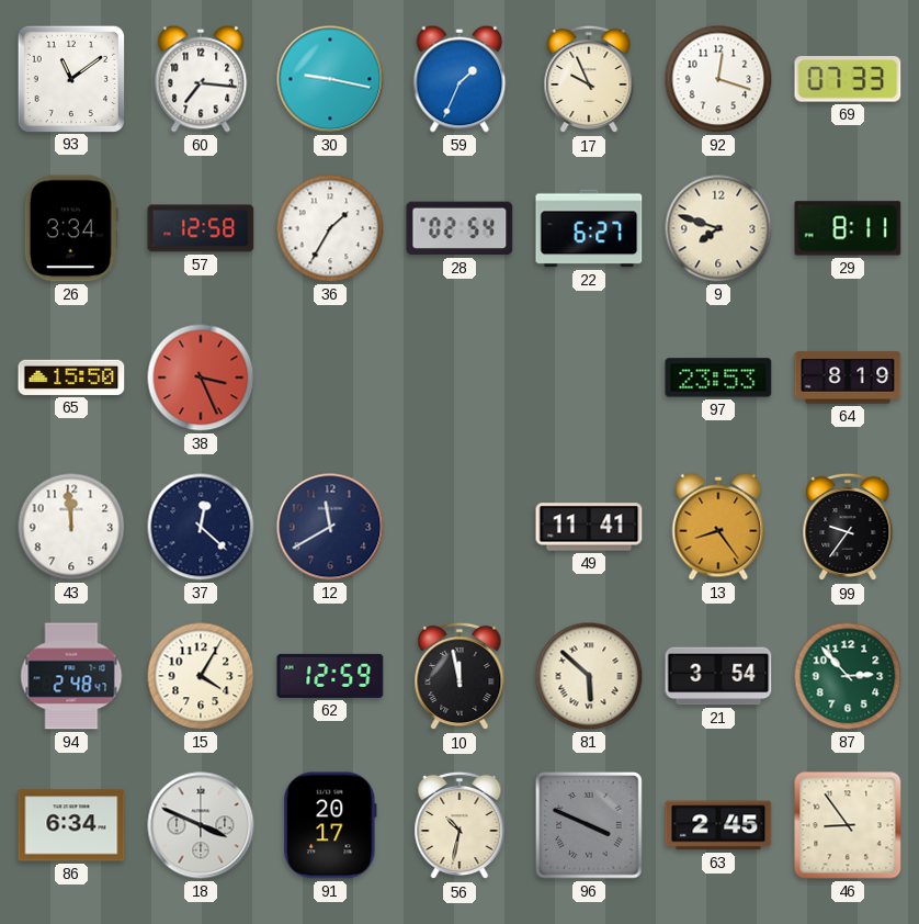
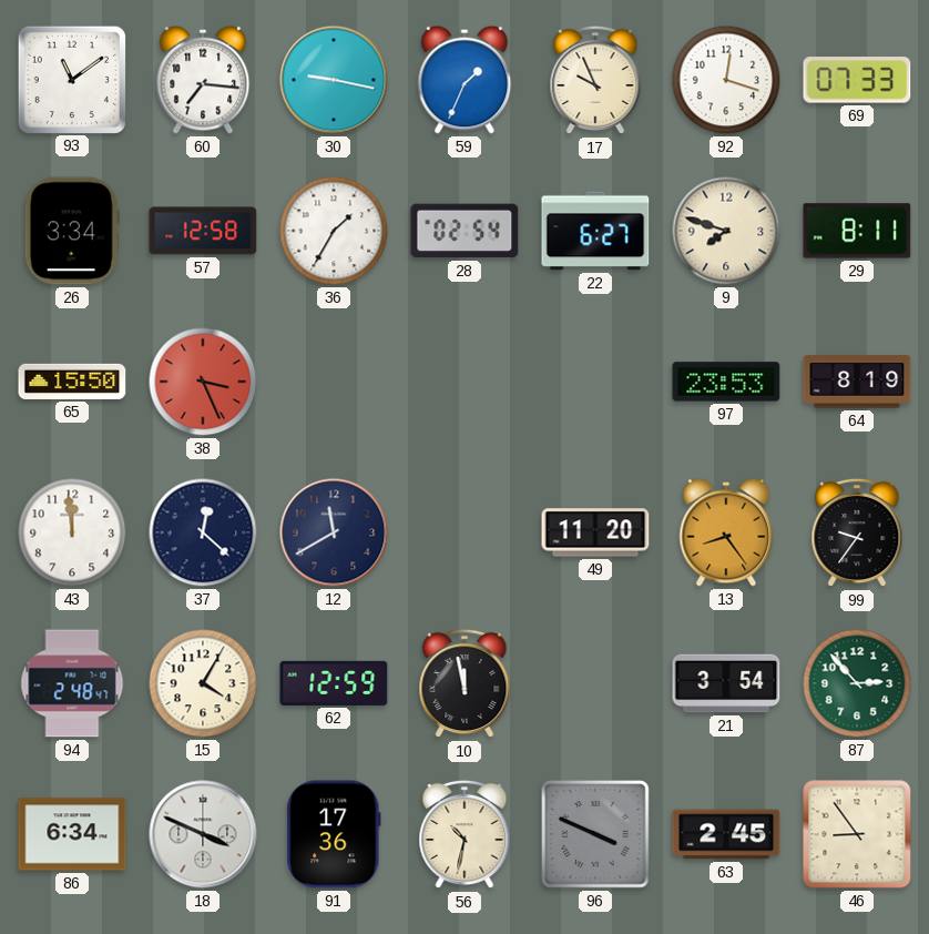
49: 11:41 -> 11:20
81: 5:52 -> none
91: 20:17 -> 17:36
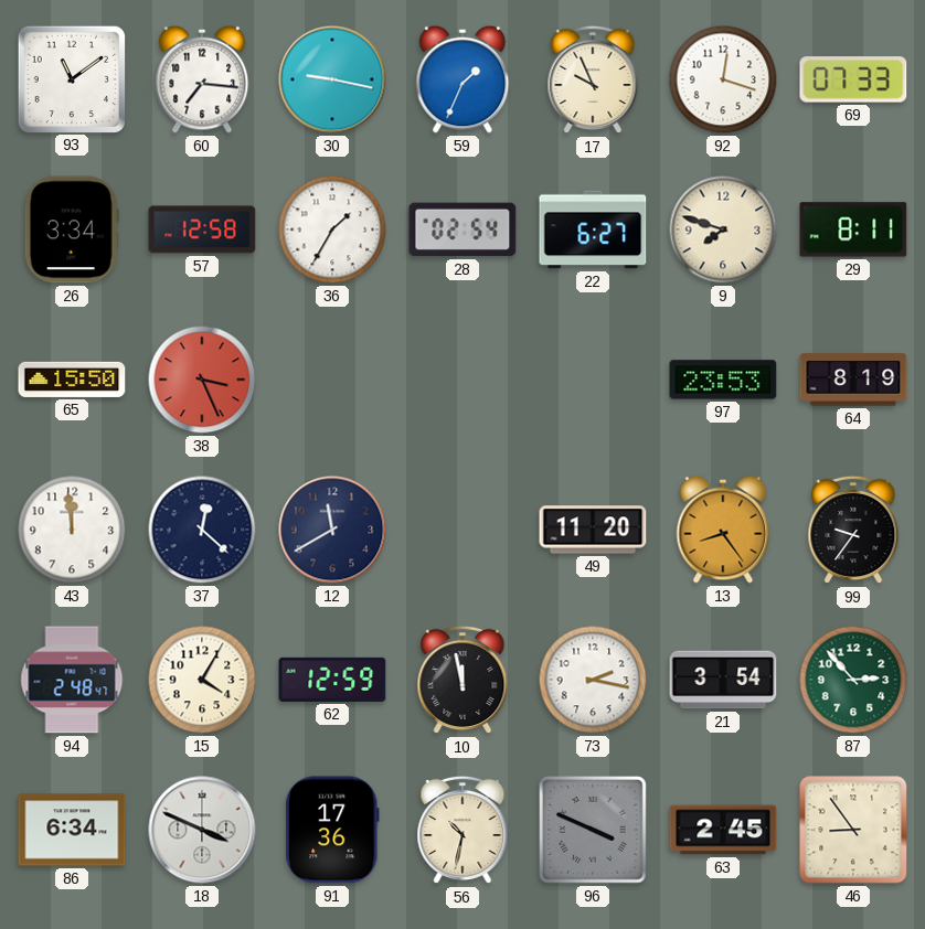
73: none -> 2:17
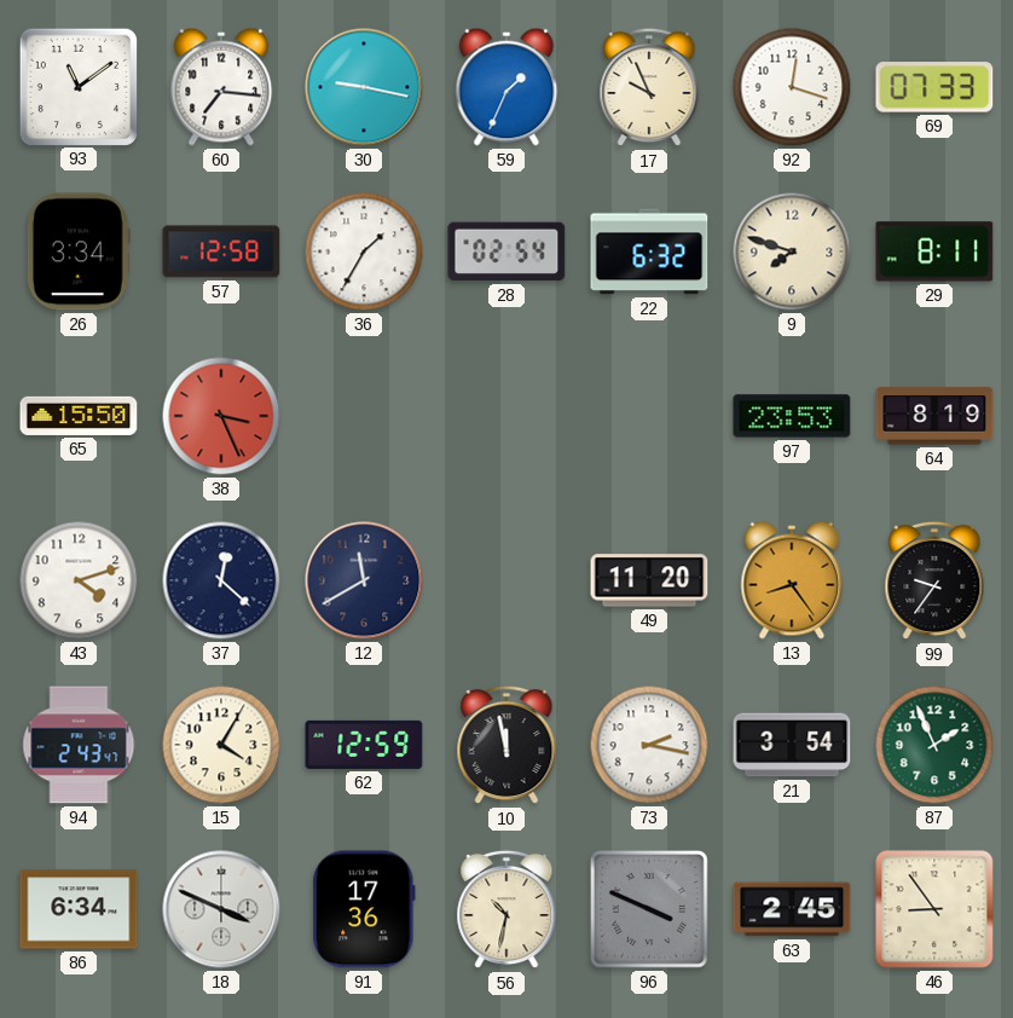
22: 6:27 -> 6:32
43: 11:59 -> 4:12
94: 2:48 -> 2:43
87: 2:53 -> 1:56
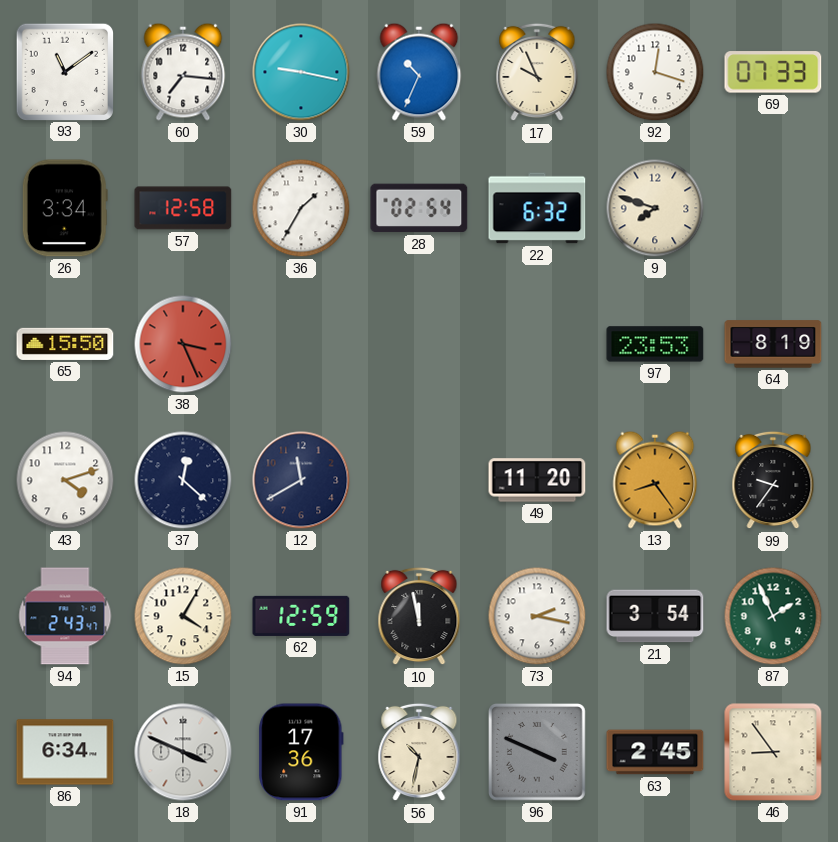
59: 1:34 -> 10:34
29: 8:11 -> none
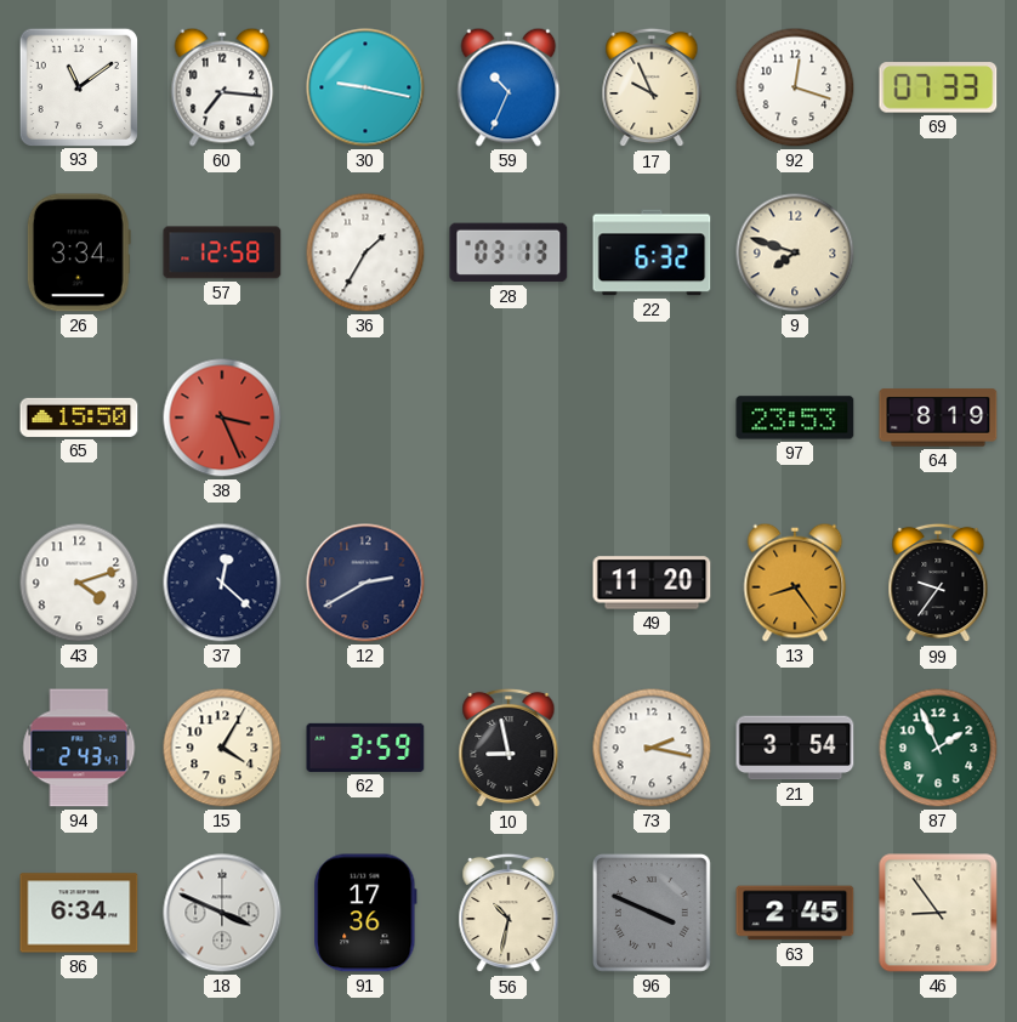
28: 02:54 -> 03:13
12: 11:40 -> 2:40
62: 12:59 -> 3:59
10: 11:58 -> 8:58
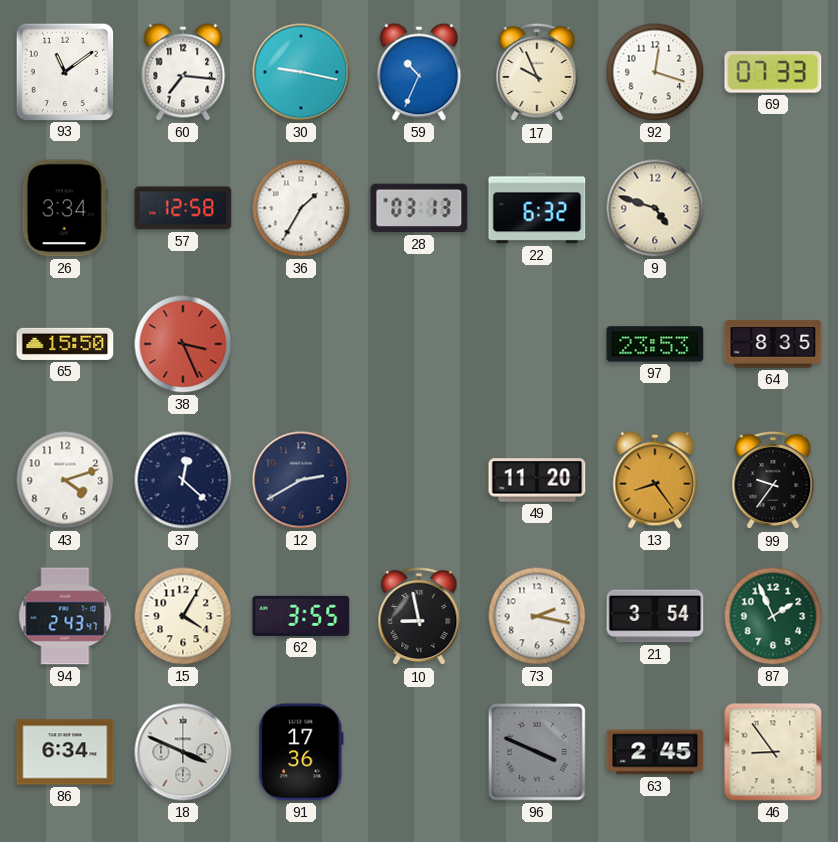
9: 7:48 -> 4:48
64: 8:19 -> 8:35
62: 3:59 -> 3:55
56: 10:32 -> none
